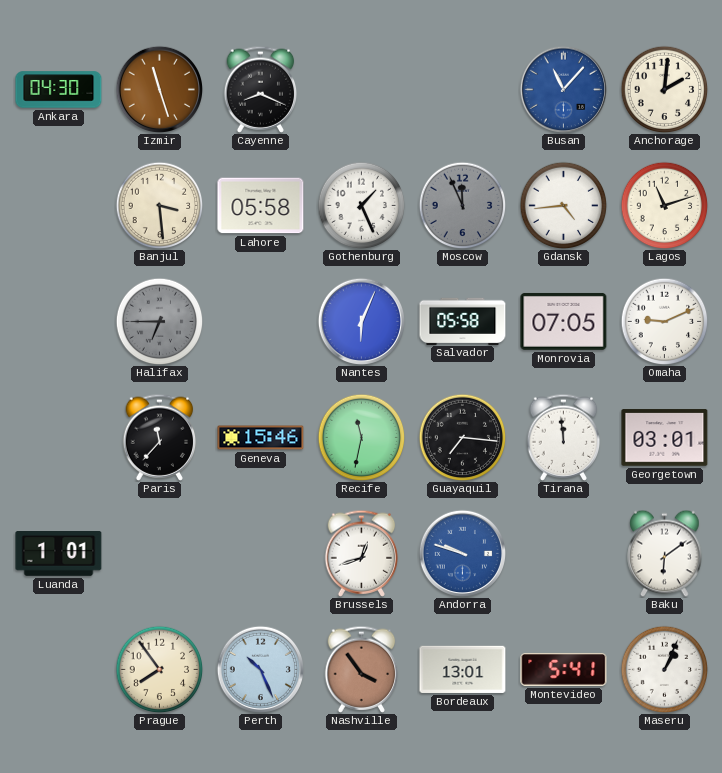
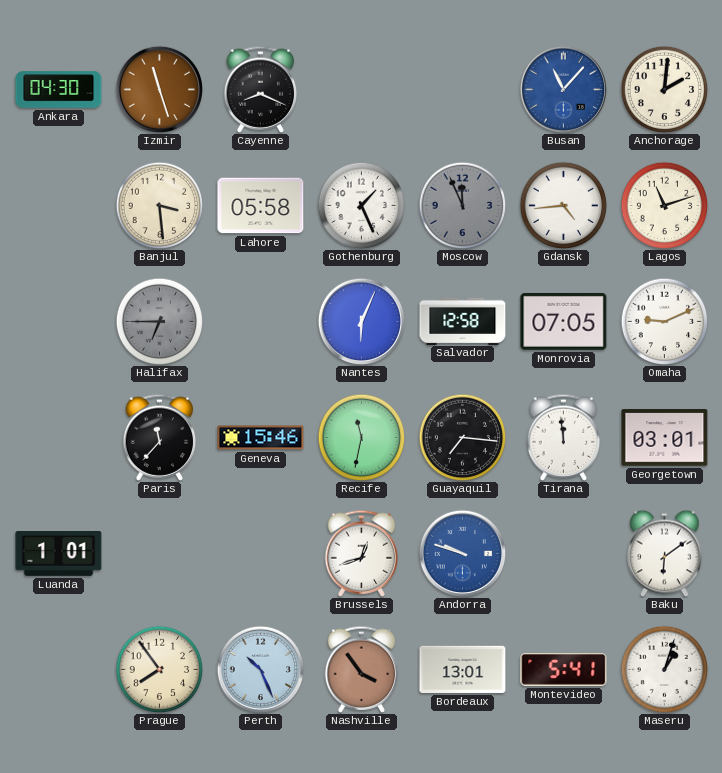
Salvador: 05:58 -> 12:58
Maseru: 1:04 -> 1:03
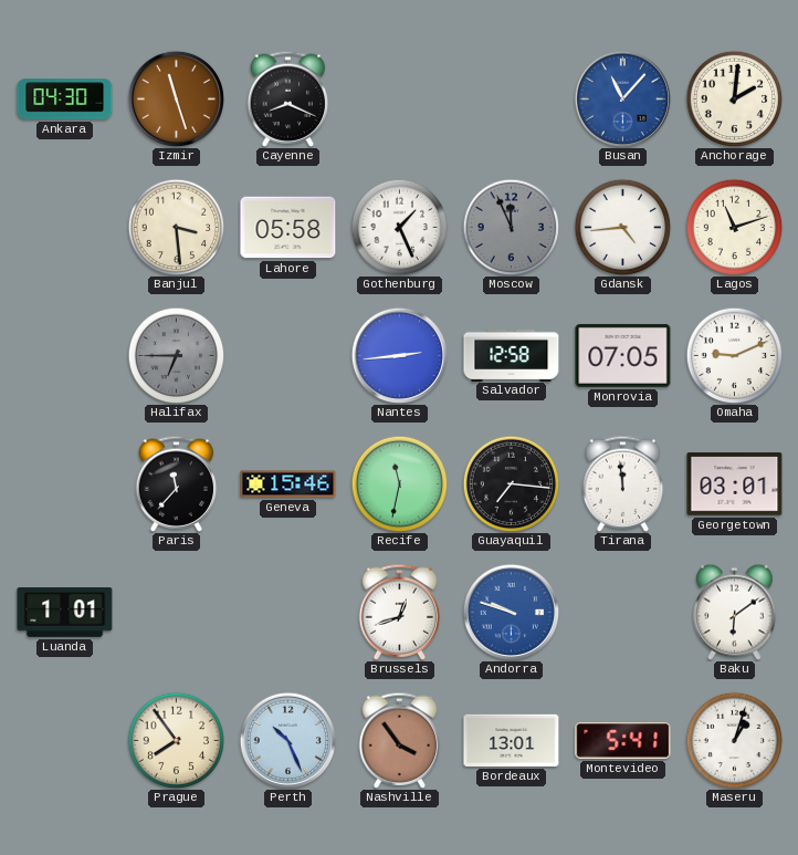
Nantes: 6:04 -> 2:44
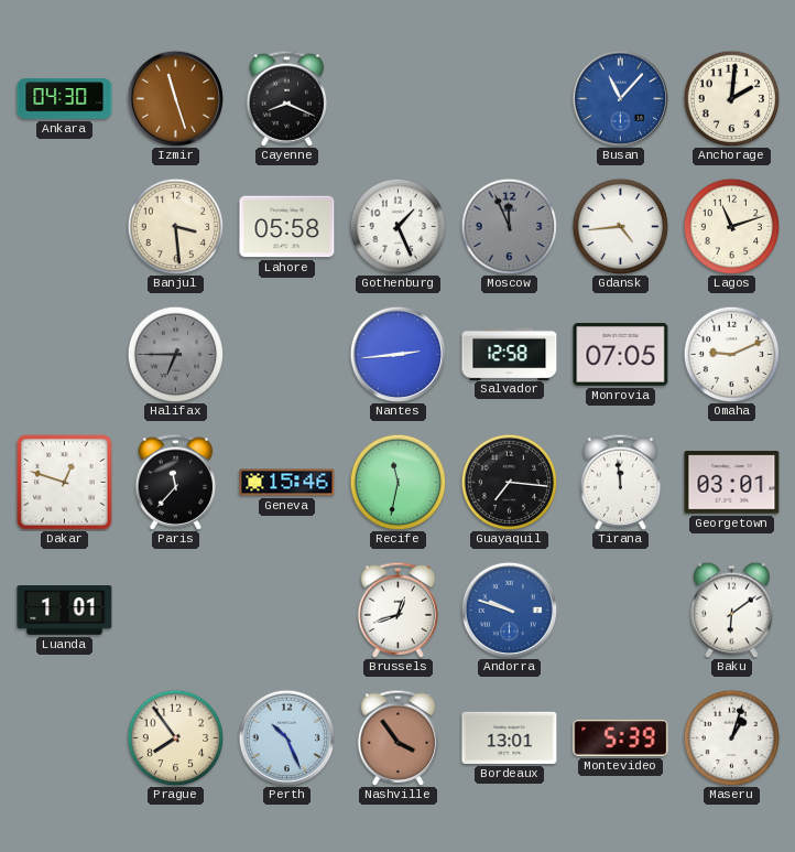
Dakar: none -> 12:48
Montevideo: 5:41 -> 5:39
